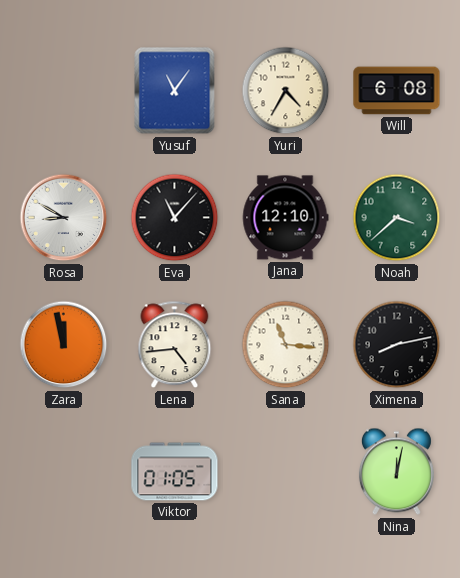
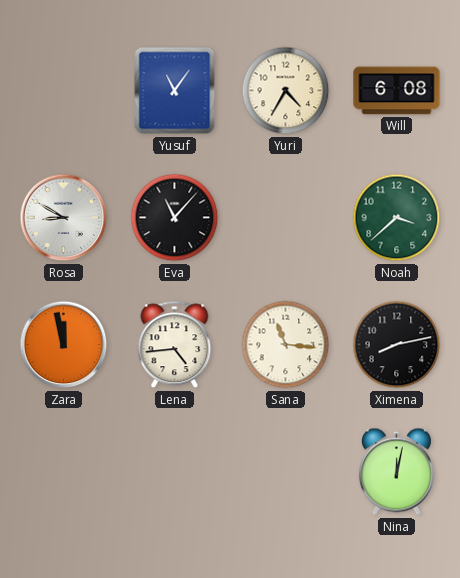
Jana: 12:10 -> none
Viktor: 01:05 -> none
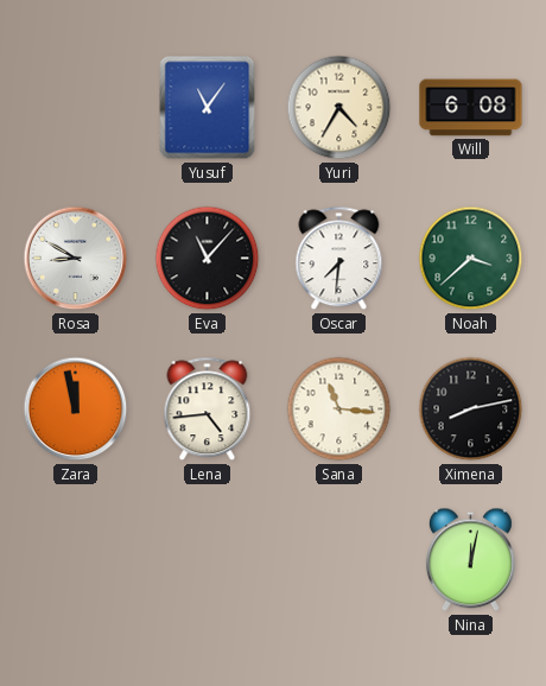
Oscar: none -> 7:31
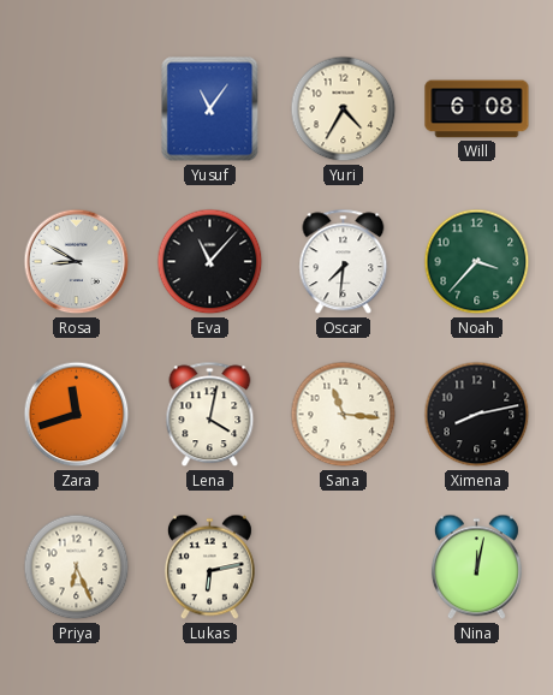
Noah: 3:38 -> 3:37
Zara: 11:58 -> 11:42
Lena: 4:44 -> 4:02
Priya: none -> 6:26
Lukas: none -> 6:13
